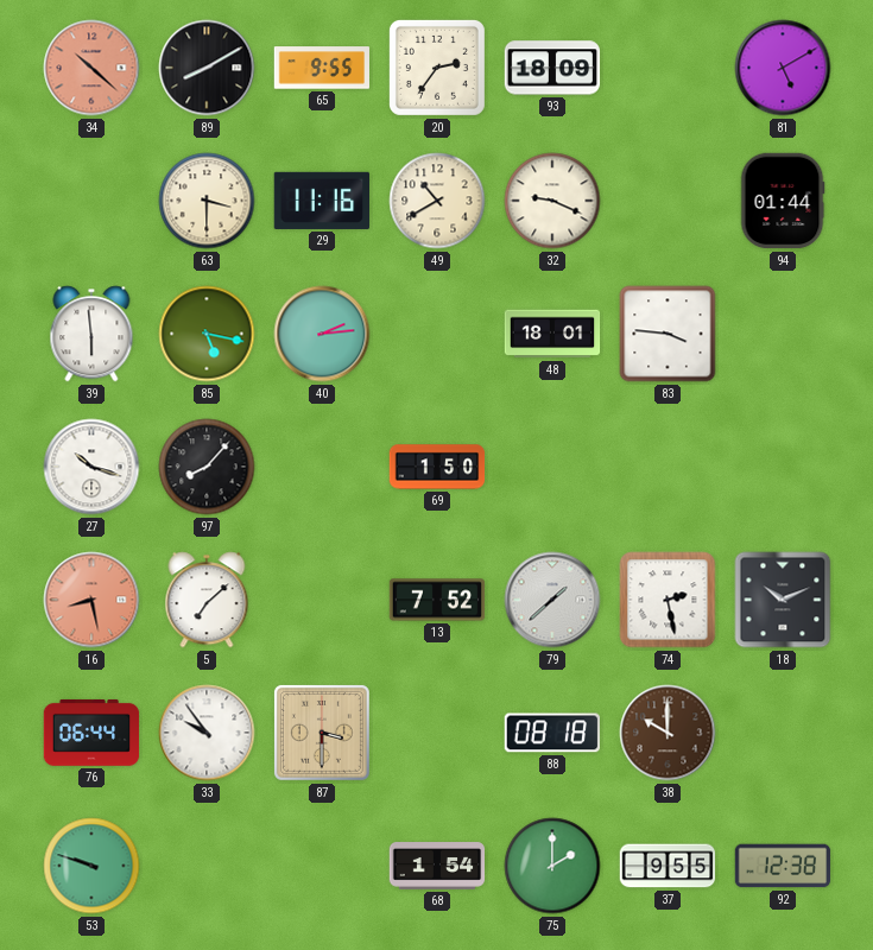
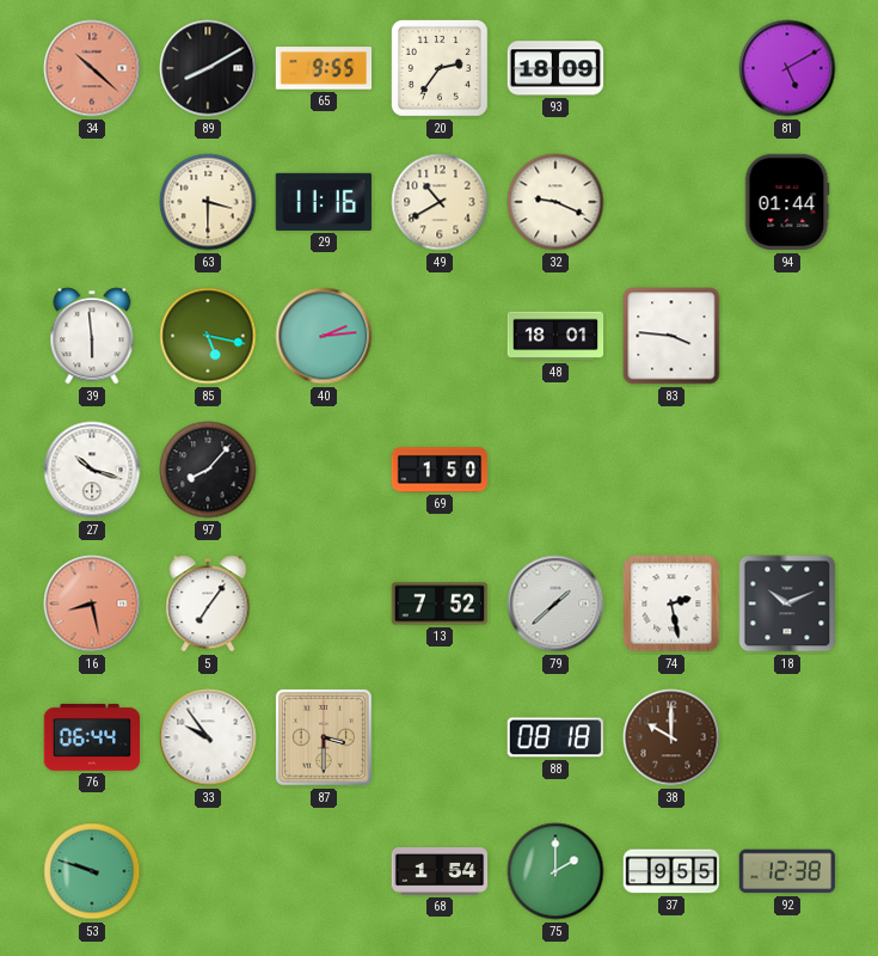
5: 7:08 -> 7:06
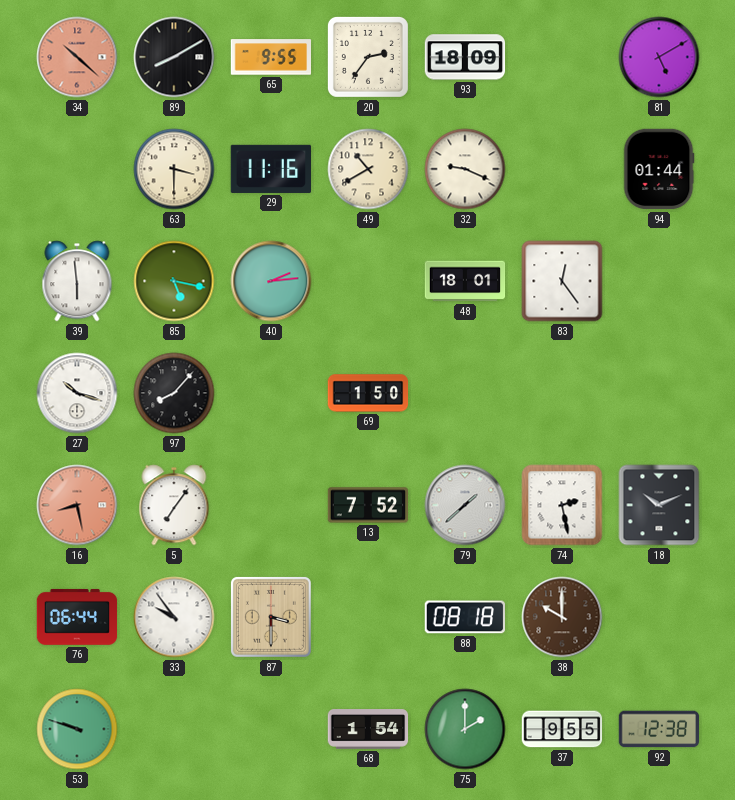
83: 3:46 -> 12:24
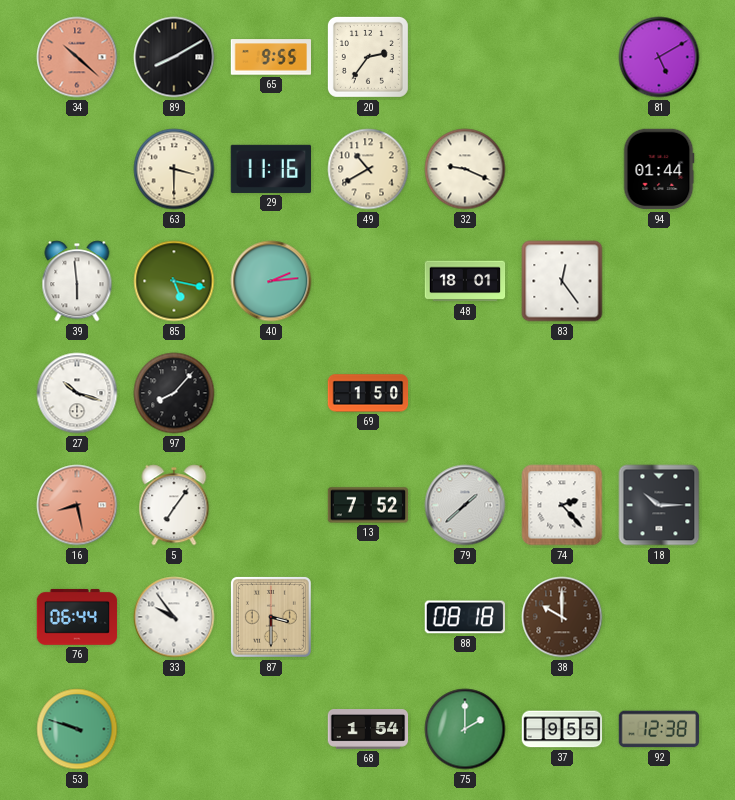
93: 18:09 -> none
74: 2:28 -> 2:23
18: 10:11 -> 10:15
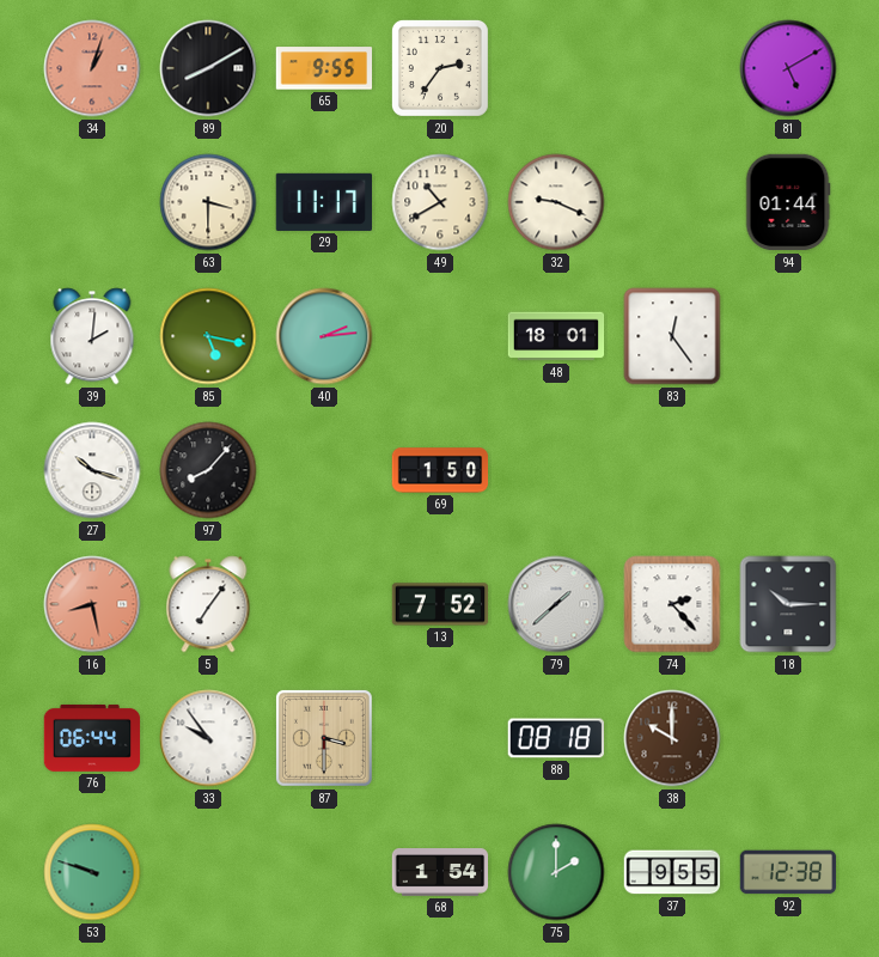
34: 10:22 -> 1:03
29: 11:16 -> 11:17
39: 5:59 -> 2:01
